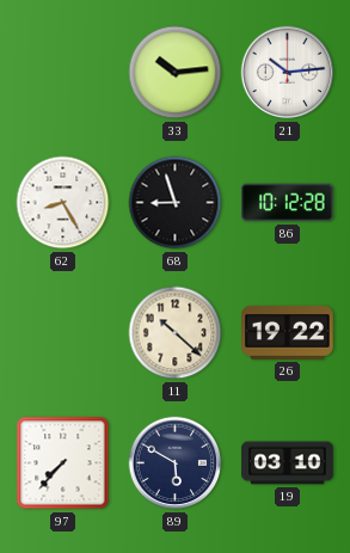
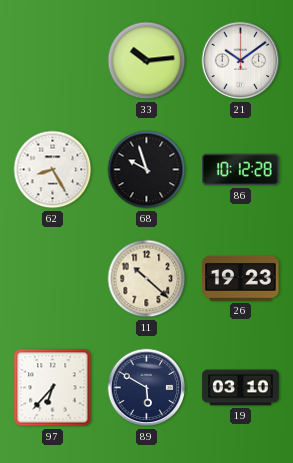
21: 10:14 -> 10:09
68: 8:57 -> 9:57
26: 19:22 -> 19:23
97: 7:37 -> 6:37
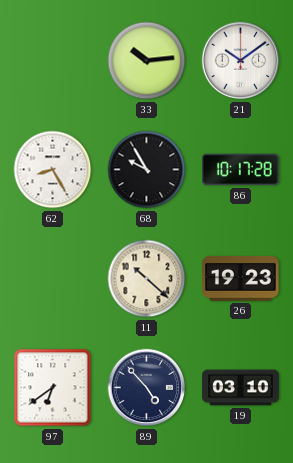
68: 9:57 -> 9:55
86: 10:12 -> 10:17
97: 6:37 -> 6:39
89: 5:50 -> 4:53
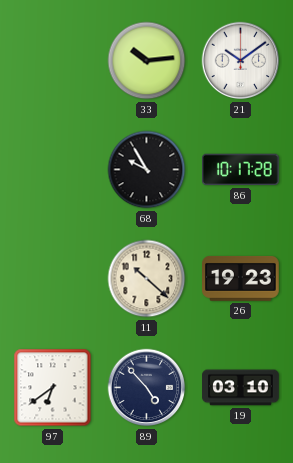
62: 8:25 -> none
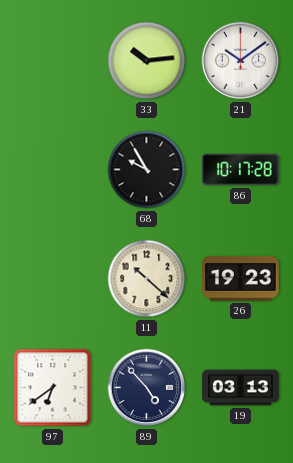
19: 03:10 -> 03:13
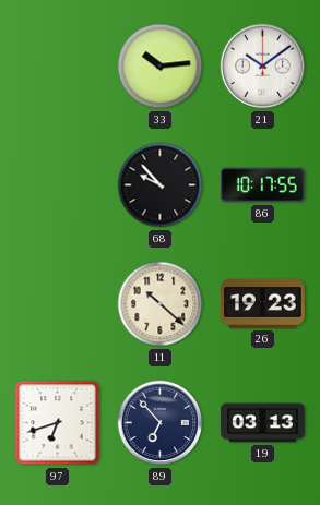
68: 9:55 -> 9:53
86: 10:17:28 -> 10:17:55
97: 6:39 -> 6:42
89: 4:53 -> 6:53
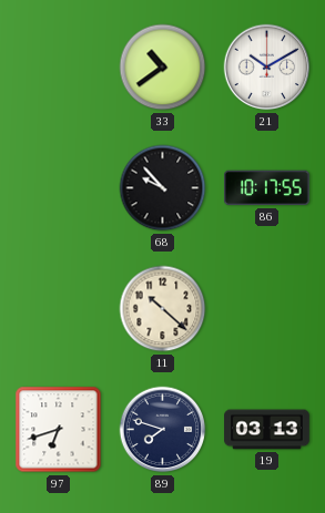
33: 10:14 -> 10:39
21: 10:09 -> 10:10
26: 19:23 -> none
89: 6:53 -> 7:48
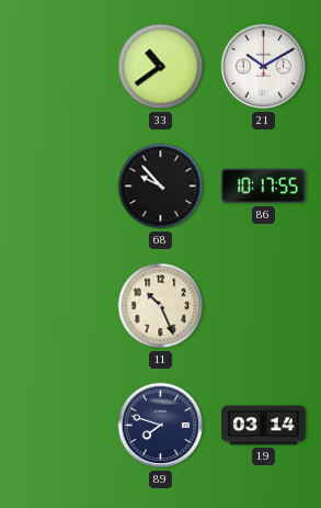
11: 10:22 -> 10:26
97: 6:42 -> none
19: 03:13 -> 03:14
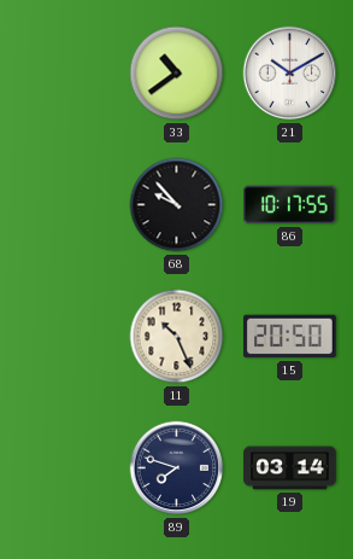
15: none -> 20:50
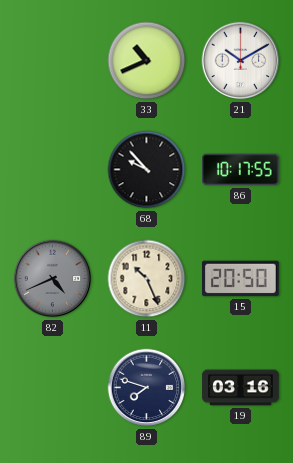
33: 10:39 -> 10:41
82: none -> 4:41
19: 03:14 -> 03:16
